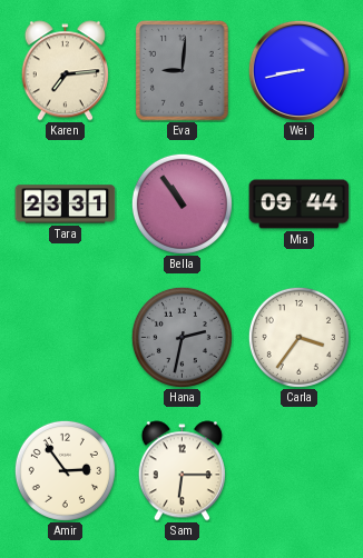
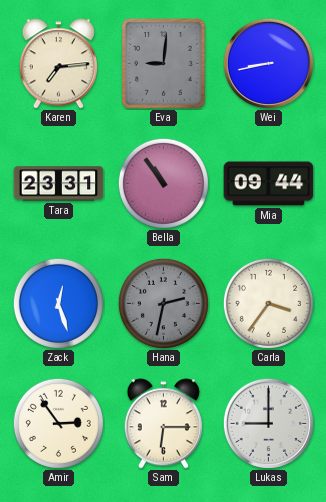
Zack: none -> 12:27
Lukas: none -> 9:00
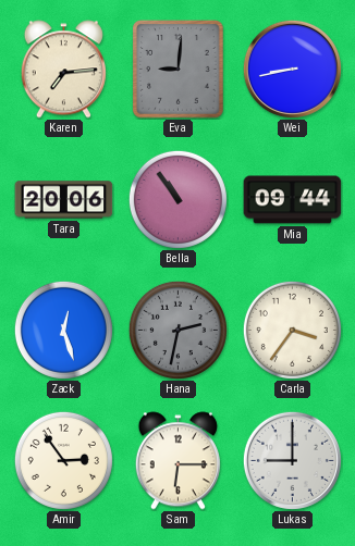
Tara: 23:31 -> 20:06
